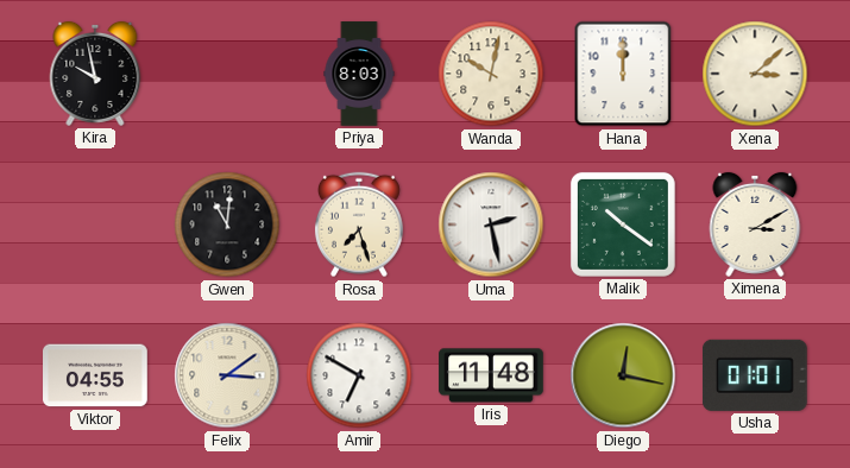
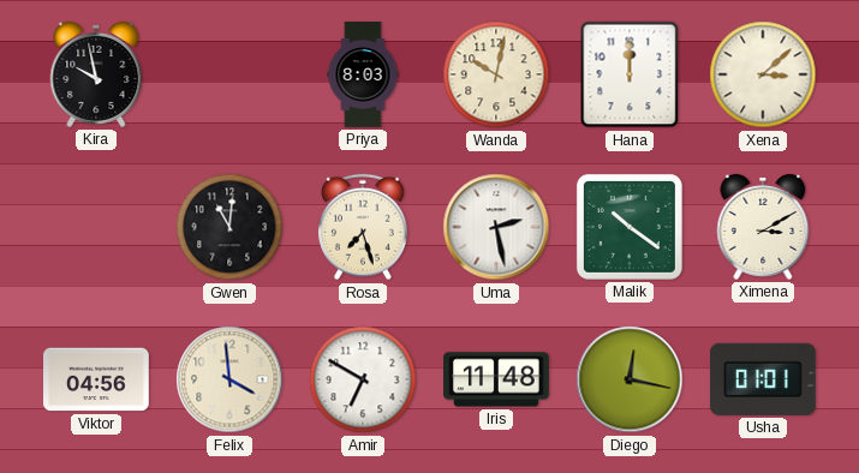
Viktor: 04:55 -> 04:56
Felix: 3:09 -> 3:59
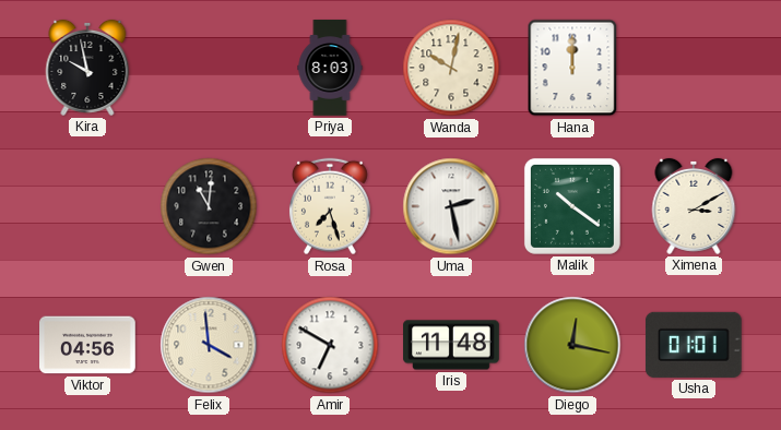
Xena: 3:08 -> none
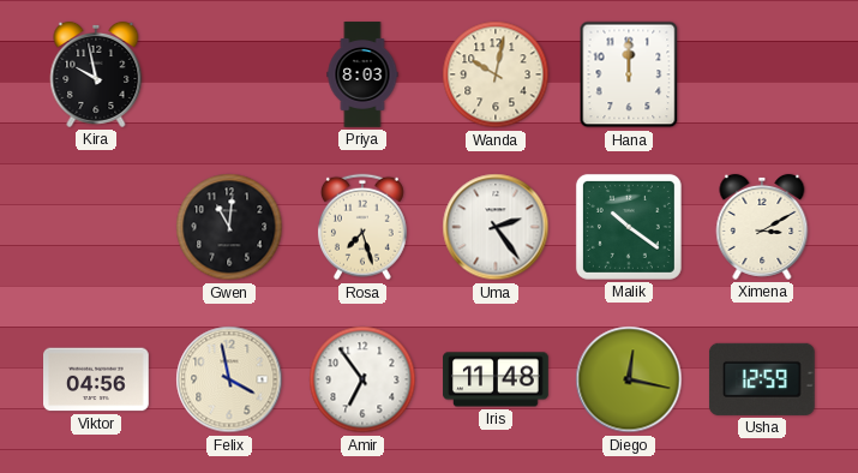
Uma: 2:28 -> 2:24
Felix: 3:59 -> 3:58
Amir: 6:50 -> 6:54
Usha: 01:01 -> 12:59
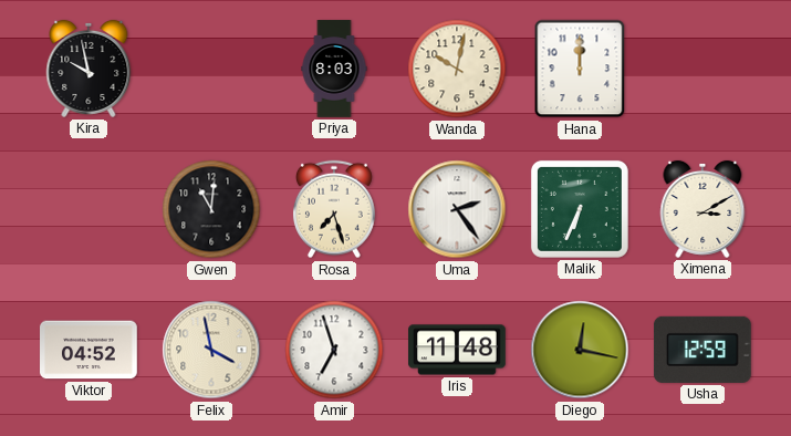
Malik: 10:21 -> 6:34
Viktor: 04:56 -> 04:52
Amir: 6:54 -> 6:57
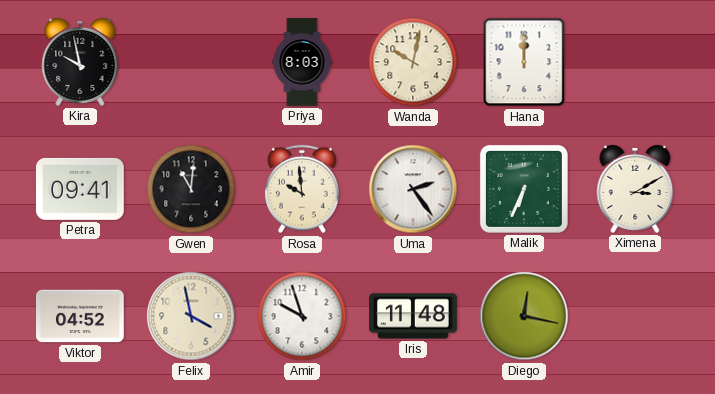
Petra: none -> 09:41
Rosa: 7:27 -> 9:59
Amir: 6:57 -> 9:57
Usha: 12:59 -> none
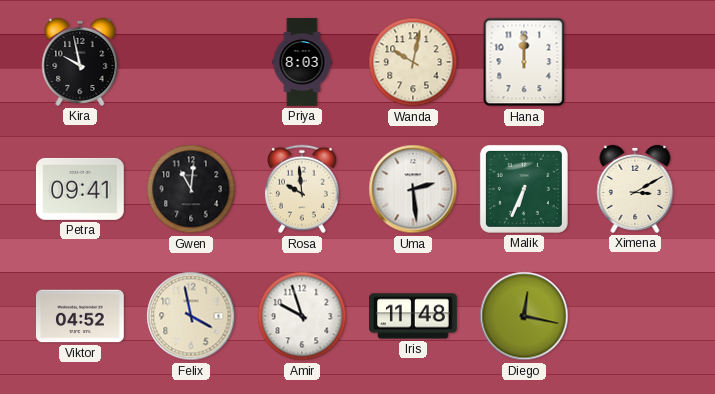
Uma: 2:24 -> 2:29
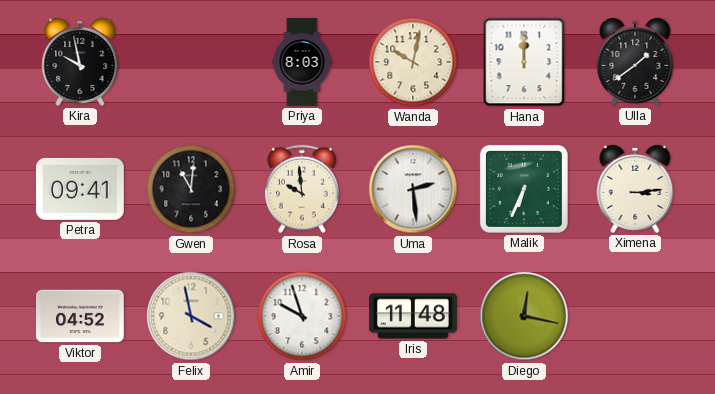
Ulla: none -> 1:39
Ximena: 3:10 -> 3:14
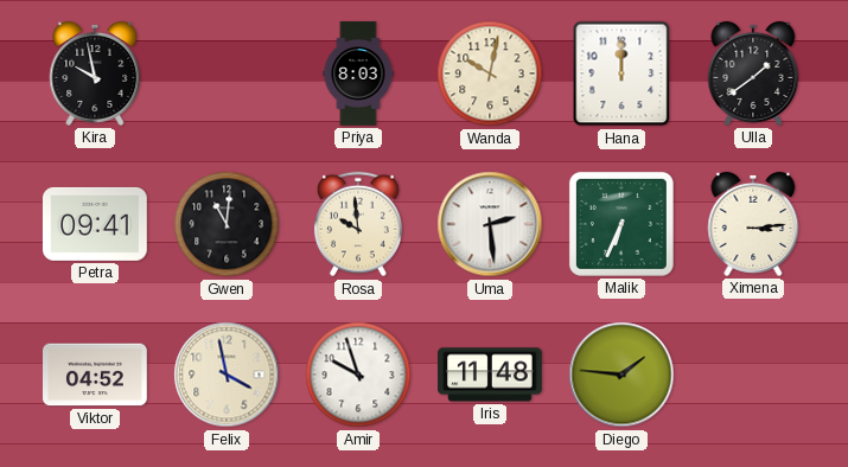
Diego: 12:17 -> 1:46
